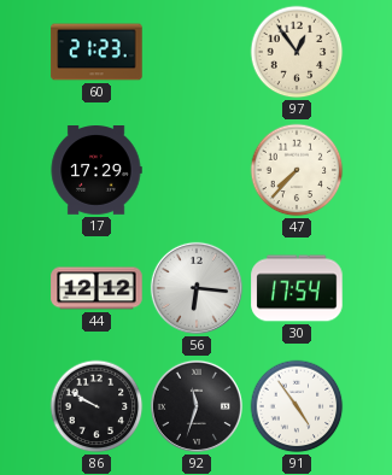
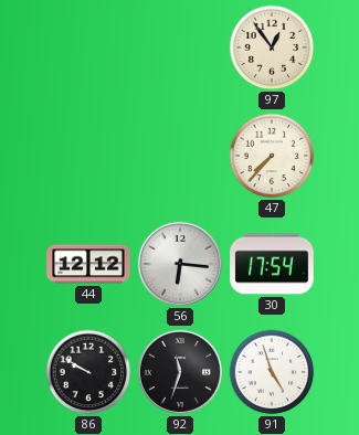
60: 21:23 -> none
17: 17:29 -> none
91: 4:54 -> 4:57
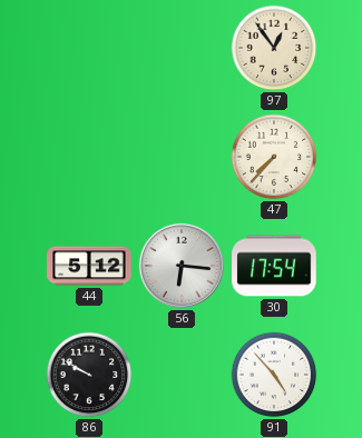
44: 12:12 -> 5:12
92: 11:33 -> none
91: 4:57 -> 4:53
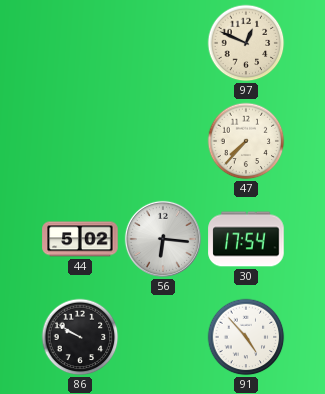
97: 12:54 -> 12:49
44: 5:12 -> 5:02
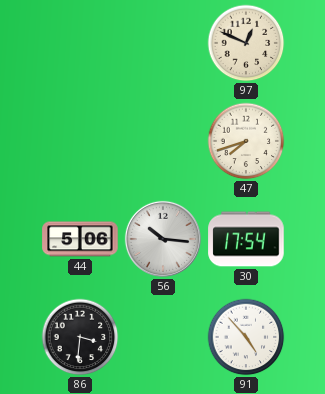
47: 7:37 -> 7:42
44: 5:02 -> 5:06
56: 6:16 -> 10:16
86: 9:50 -> 3:31
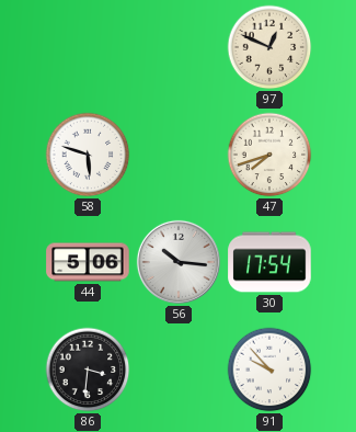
58: none -> 5:48
91: 4:53 -> 9:53
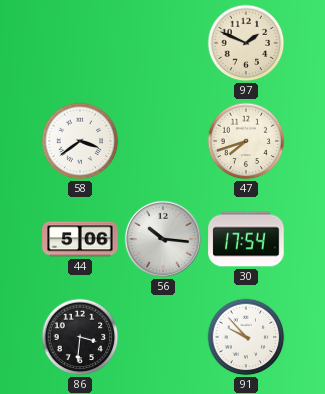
97: 12:49 -> 1:49
58: 5:48 -> 3:39
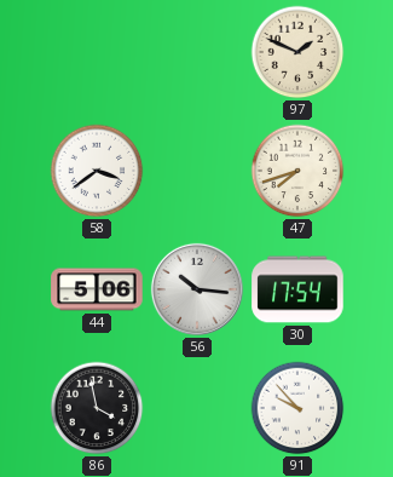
86: 3:31 -> 3:58
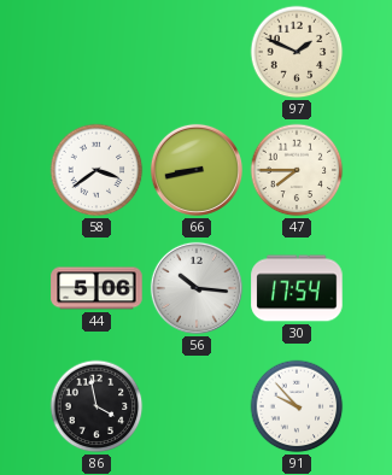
66: none -> 8:43
47: 7:42 -> 7:45
